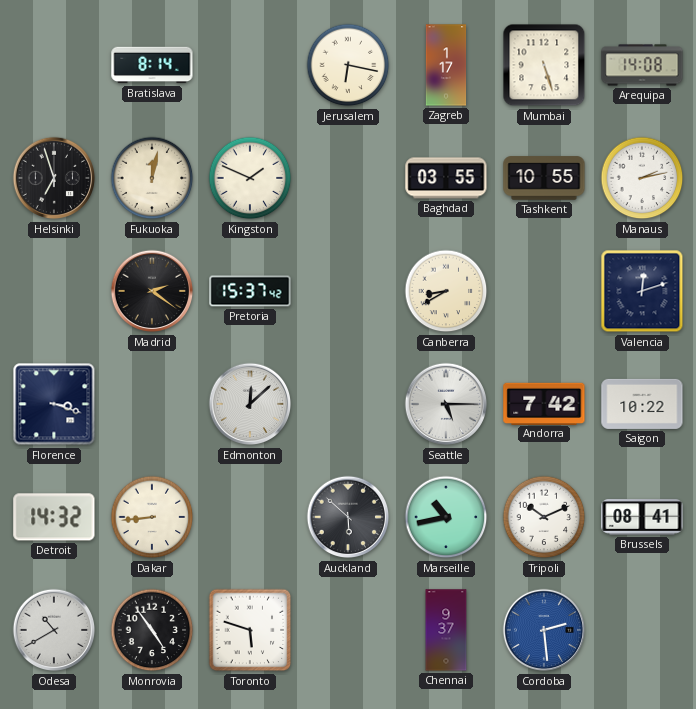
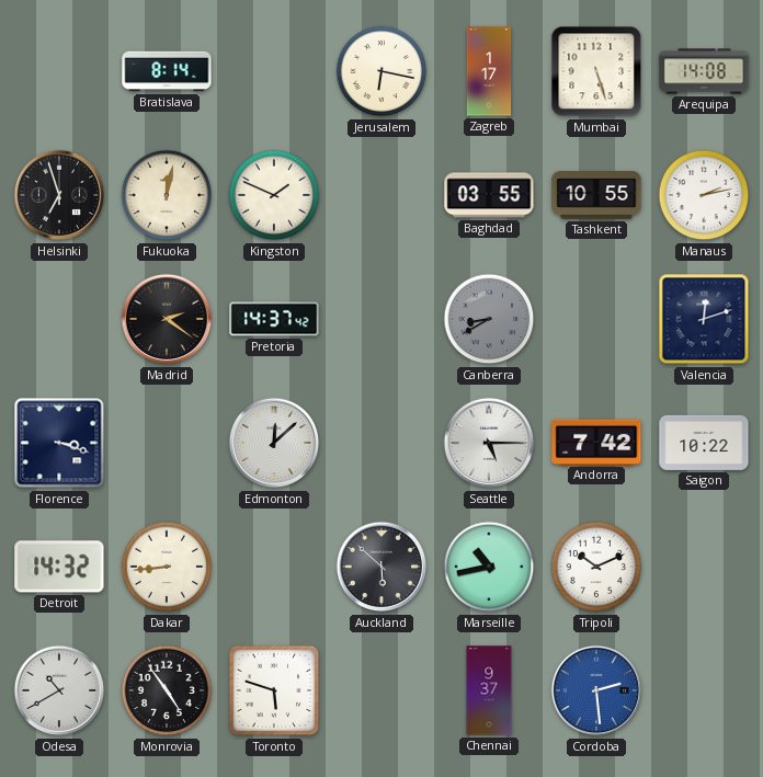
Pretoria: 15:37 -> 14:37
Canberra dial: cream -> grey
Brussels: 08:41 -> none
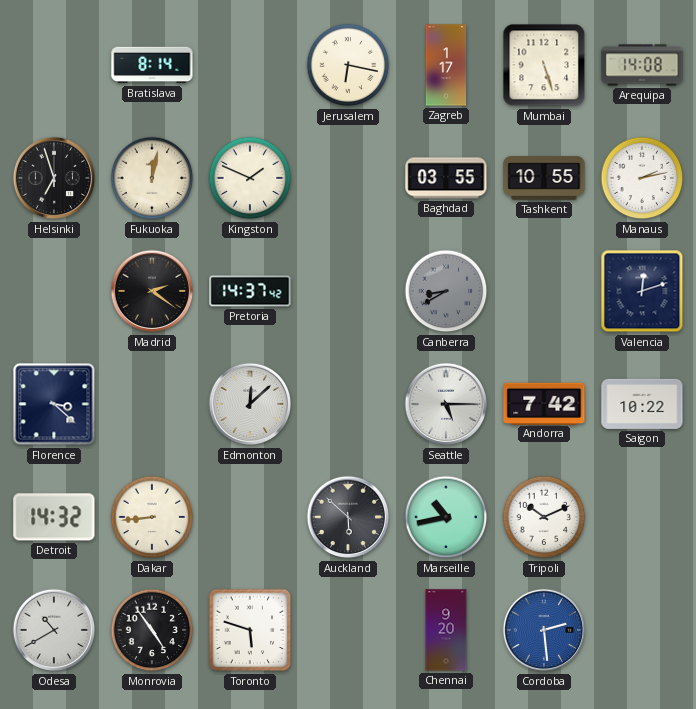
Florence: 3:18 -> 3:22
Chennai: 9:37 -> 9:20
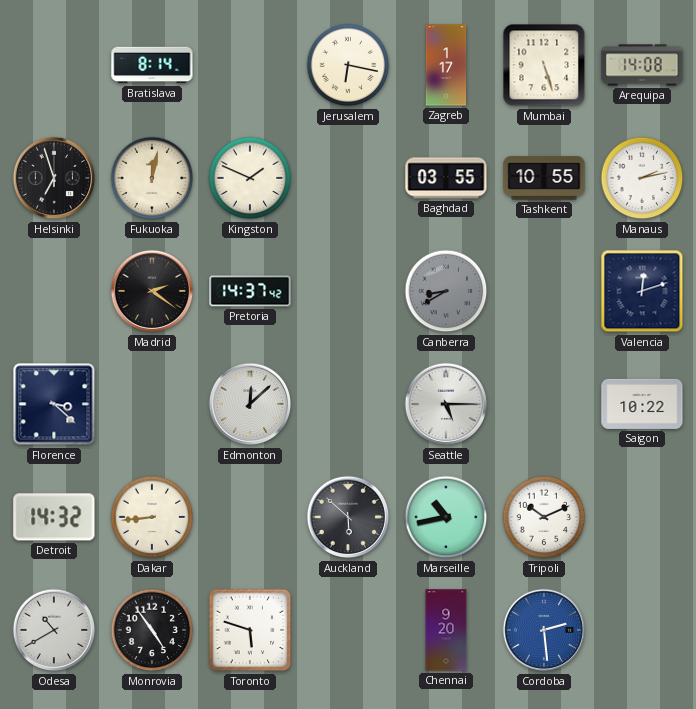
Andorra: 7:42 -> none
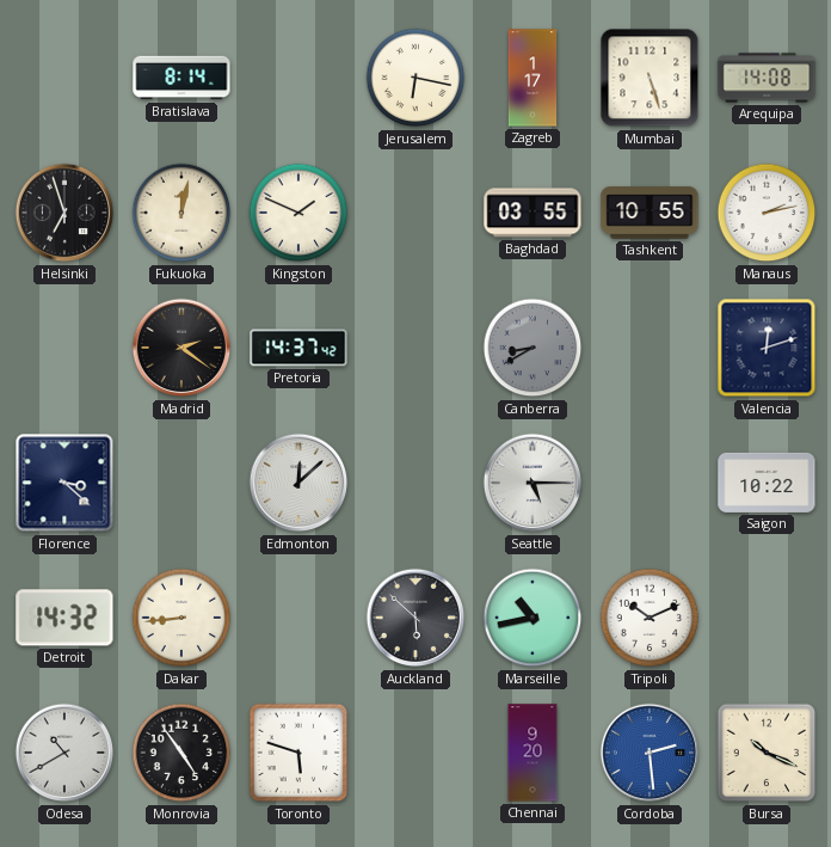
Bursa: none -> 10:19
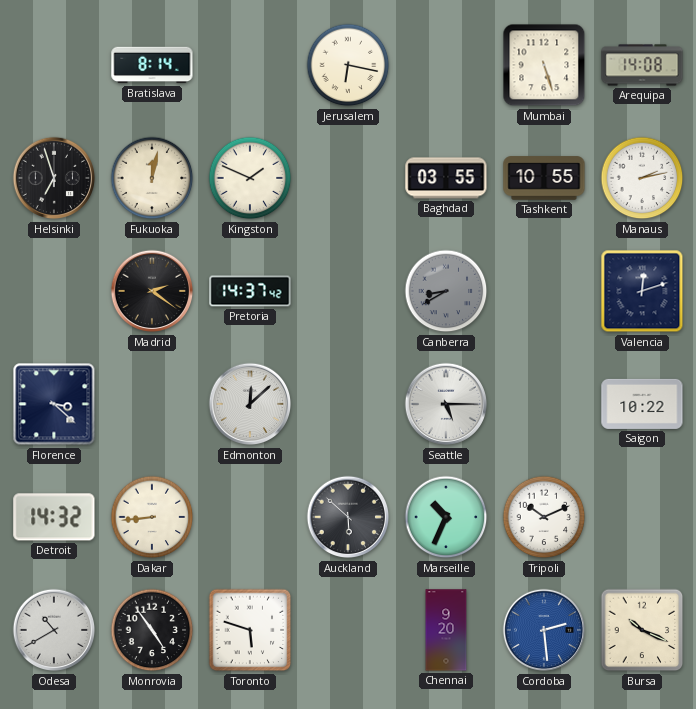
Zagreb: 1:17 -> none
Marseille: 10:43 -> 10:34
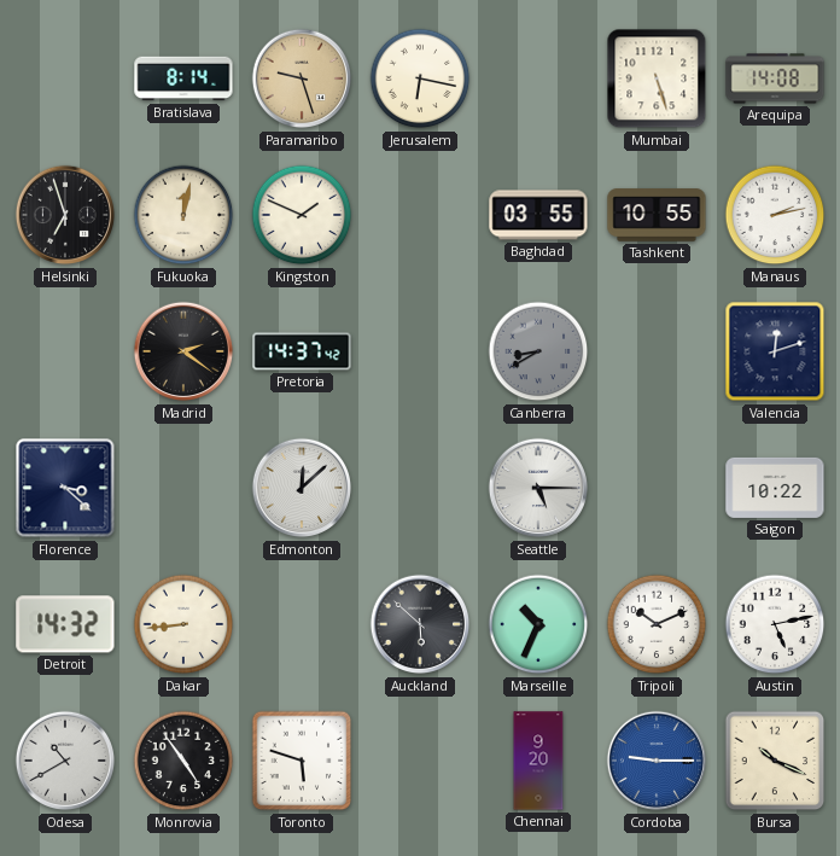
Paramaribo: none -> 9:27
Austin: none -> 5:13
Cordoba: 2:29 -> 9:15
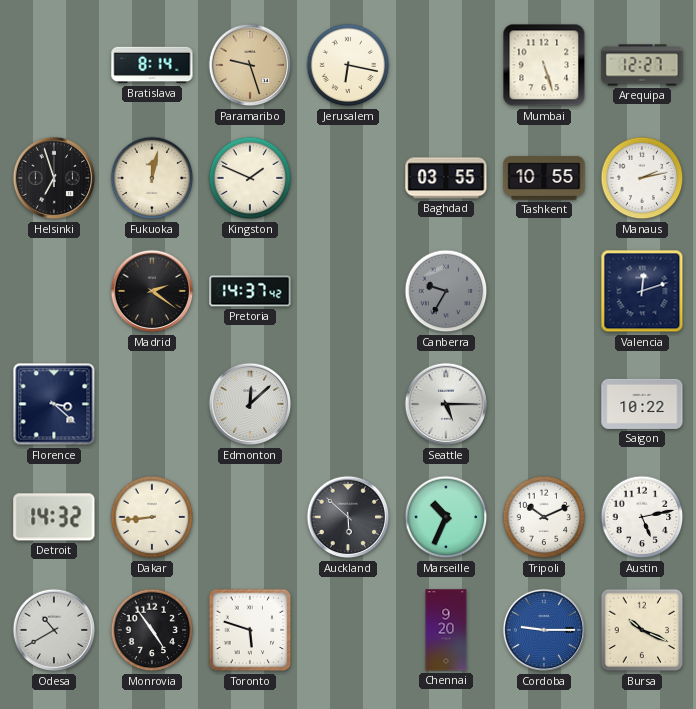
Arequipa: 14:08 -> 12:27
Canberra: 8:40 -> 9:35
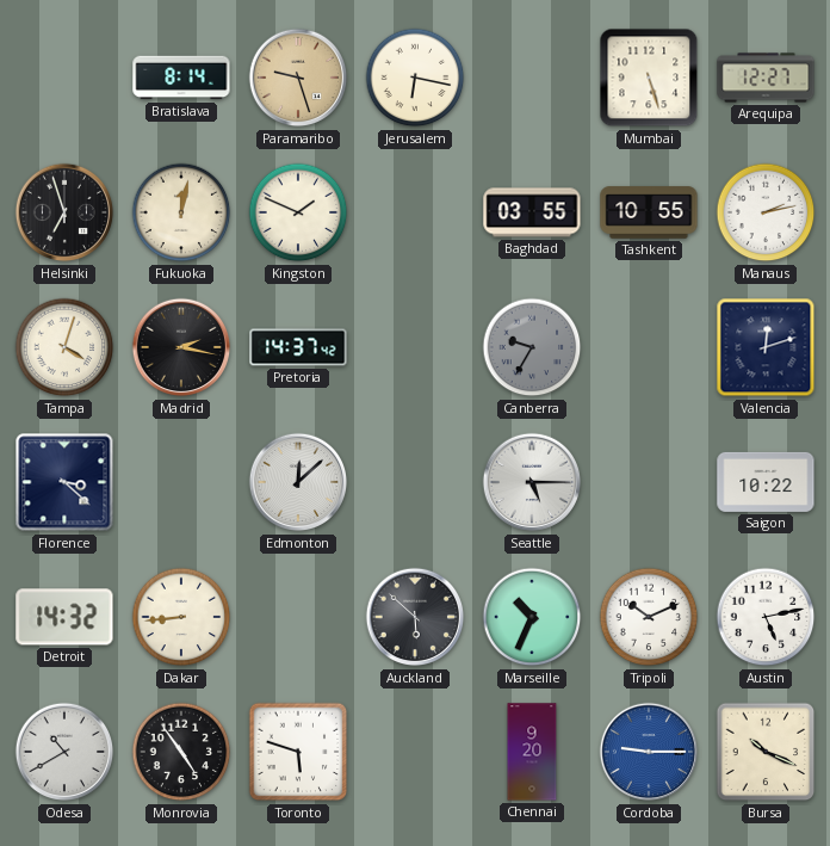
Tampa: none -> 4:03
Madrid: 2:21 -> 2:17
